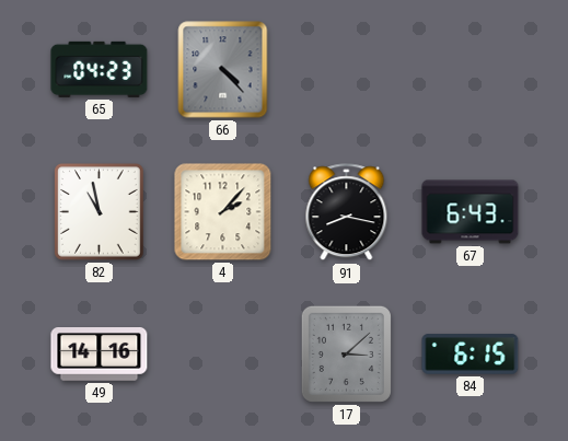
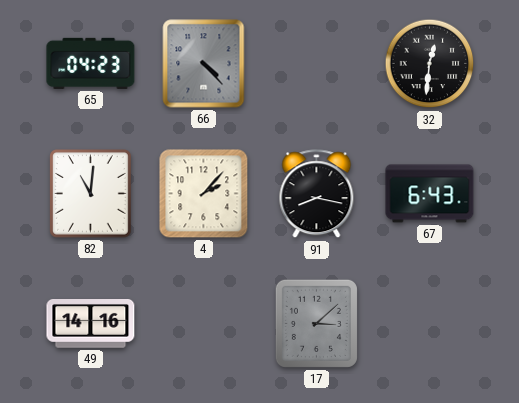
32: none -> 12:31
82: 10:58 -> 11:01
84: 6:15 -> none
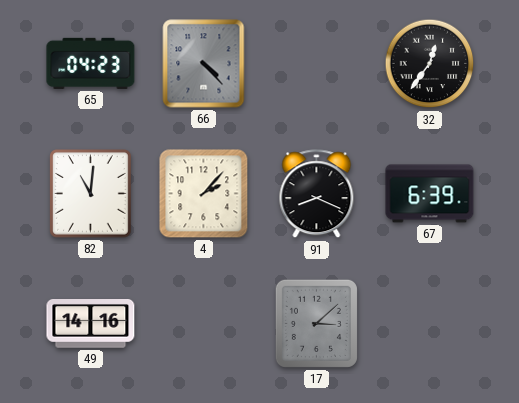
32: 12:31 -> 12:36
91: 8:17 -> 8:19
67: 6:43 -> 6:39
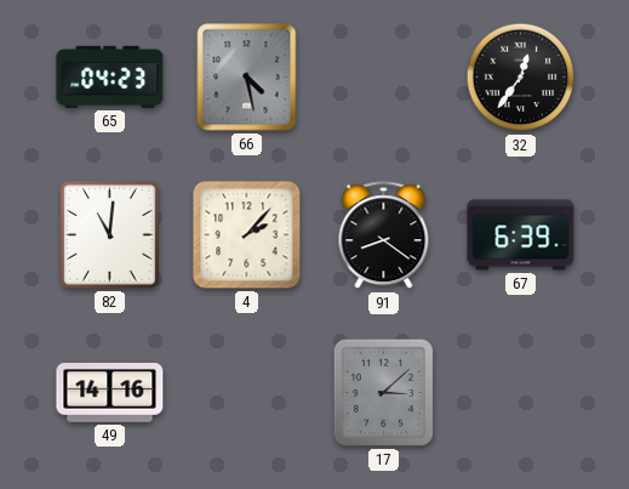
66: 4:23 -> 4:28
91: 8:19 -> 8:21
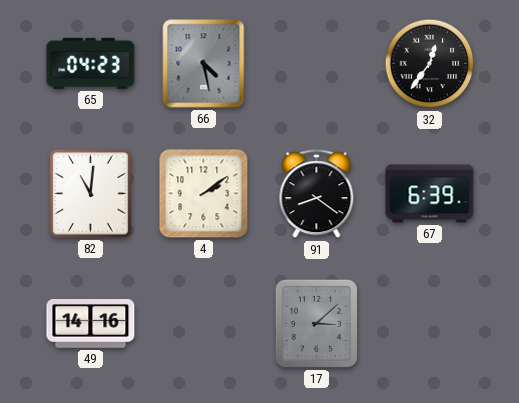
4: 2:07 -> 2:09
